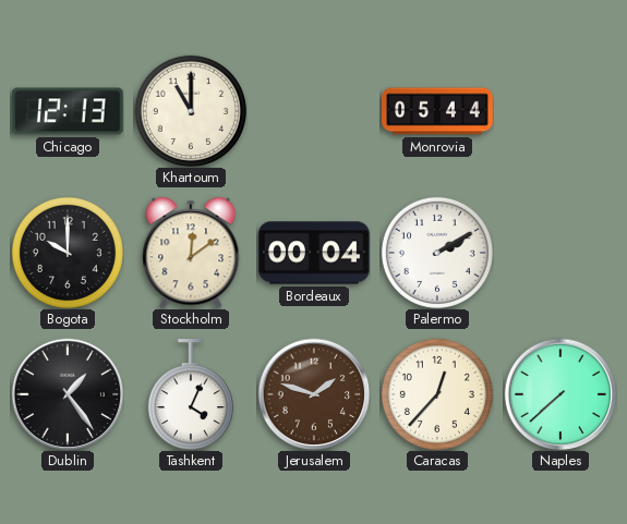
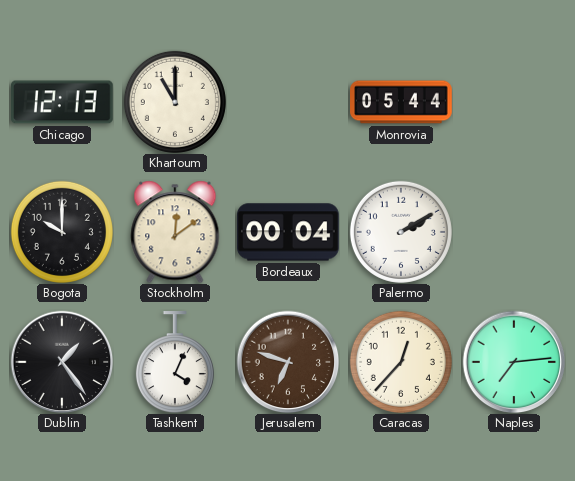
Jerusalem: 1:48 -> 6:48
Naples: 7:38 -> 7:14
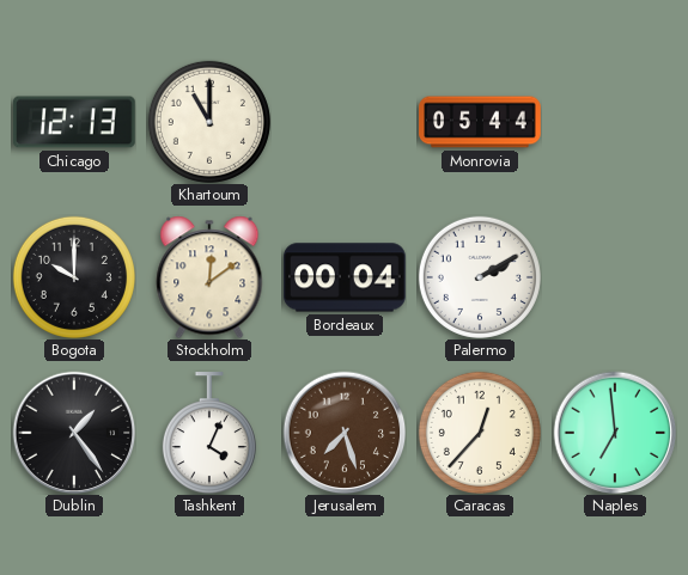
Jerusalem: 6:48 -> 7:27
Naples: 7:14 -> 6:59
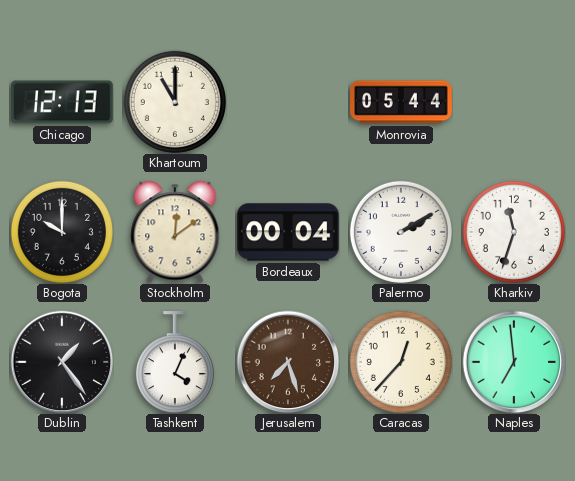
Kharkiv: none -> 11:33
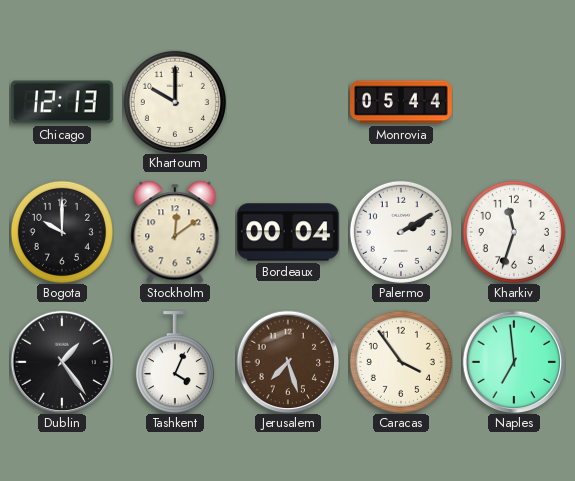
Khartoum: 11:00 -> 10:00
Caracas: 12:37 -> 3:54
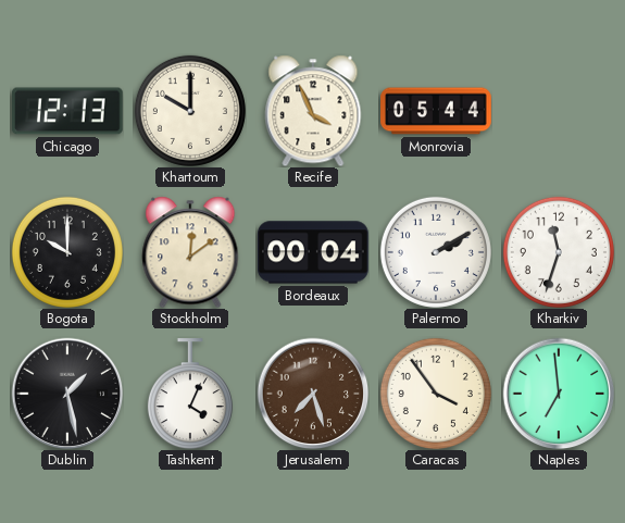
Recife: none -> 3:56
Dublin: 1:24 -> 1:28
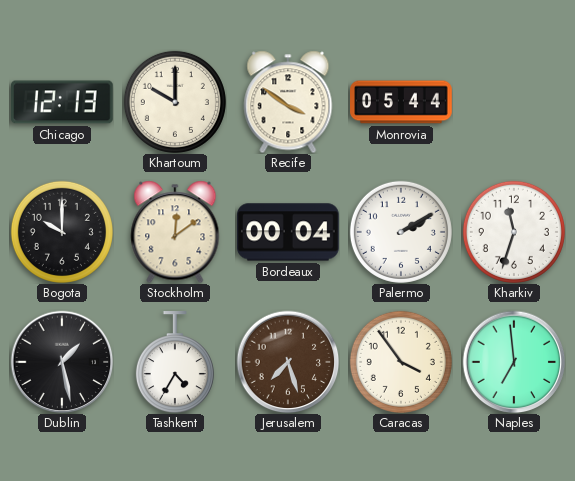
Recife: 3:56 -> 3:51
Tashkent: 4:04 -> 4:35
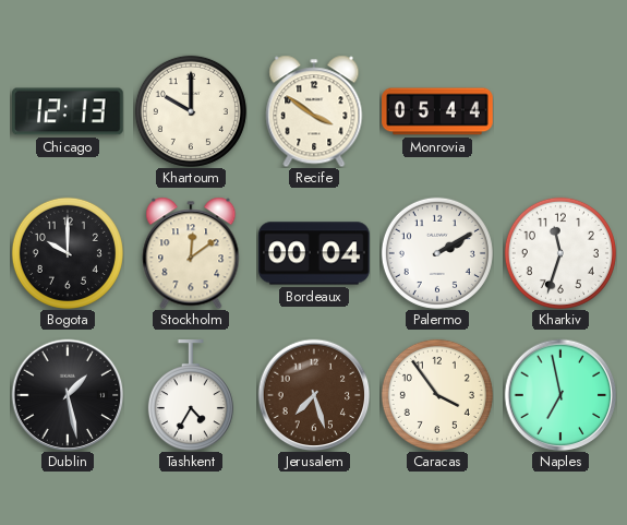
Naples: 6:59 -> 6:58
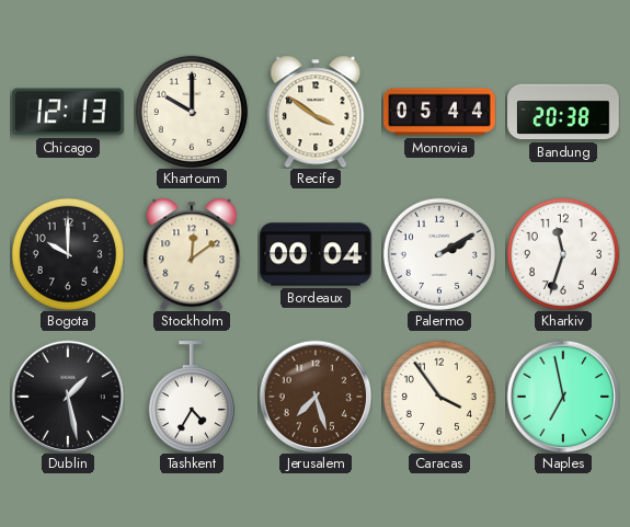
Bandung: none -> 20:38
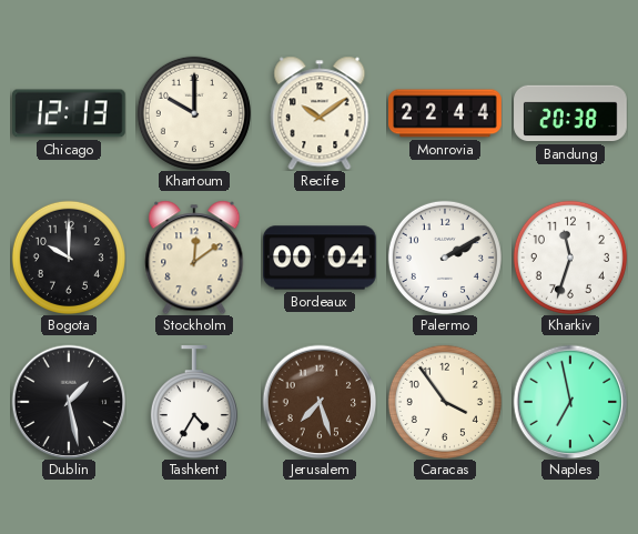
Recife: 3:51 -> 10:09
Monrovia: 05:44 -> 22:44
